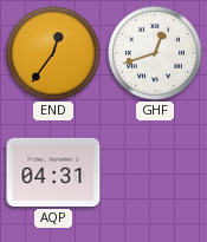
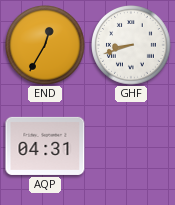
END: 12:36 -> 12:35
GHF: 12:42 -> 8:42
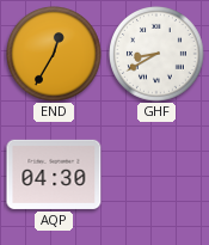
GHF: 8:42 -> 8:40
AQP: 04:31 -> 04:30
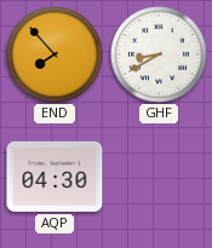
END: 12:35 -> 7:53
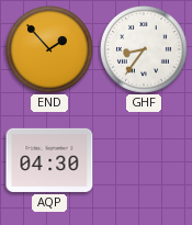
END: 7:53 -> 1:53
GHF: 8:40 -> 8:36
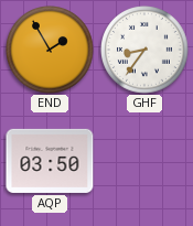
END: 1:53 -> 1:55
AQP: 04:30 -> 03:50
